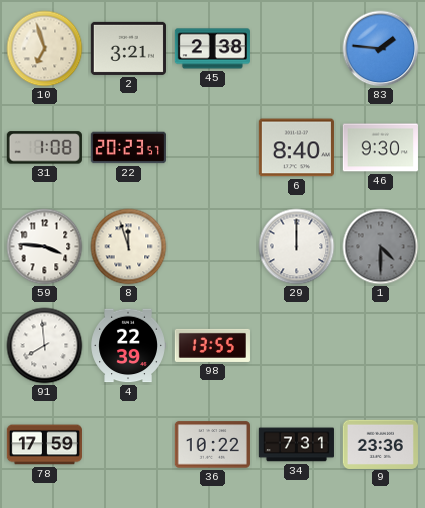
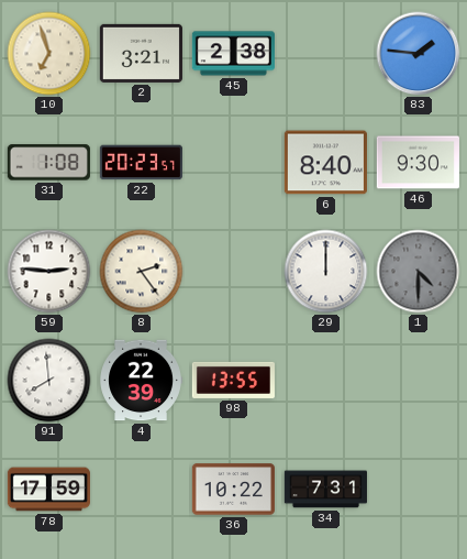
59: 3:46 -> 2:46
8: 11:57 -> 2:24
9: 23:36 -> none
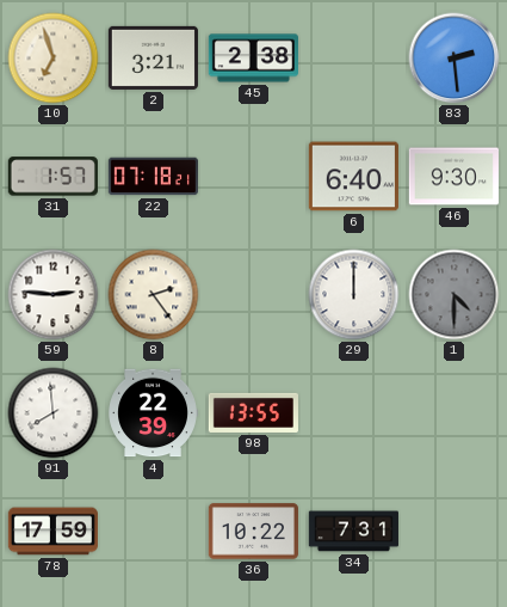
83: 1:46 -> 2:29
31: 1:08 -> 1:57
22: 20:23 -> 07:18
6: 8:40 -> 6:40
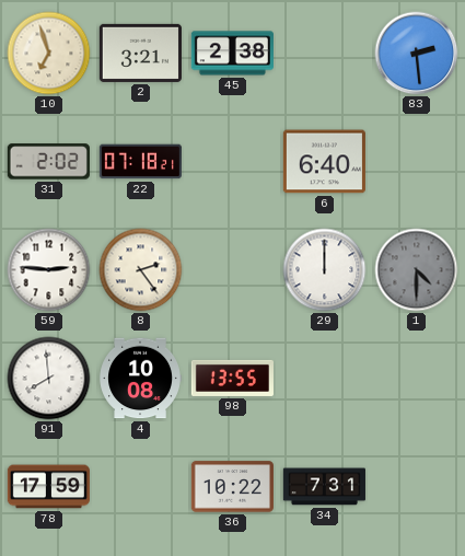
31: 1:57 -> 2:02
46: 9:30 -> none
4: 22:39 -> 10:08
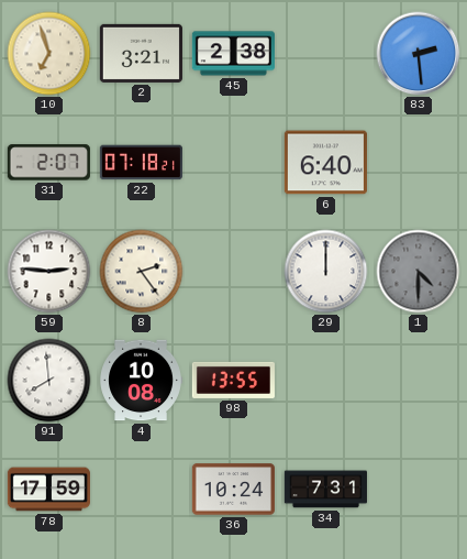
31: 2:02 -> 2:07
36: 10:22 -> 10:24
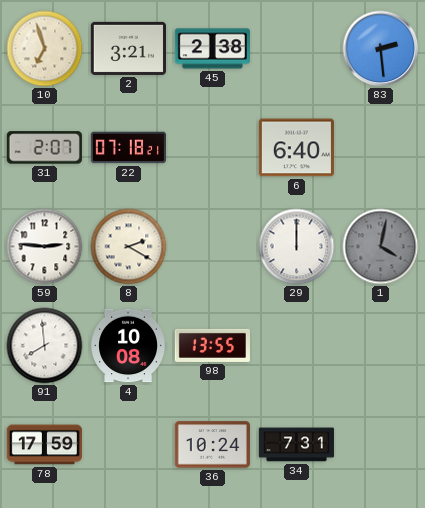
8: 2:24 -> 2:20
1: 4:30 -> 4:02
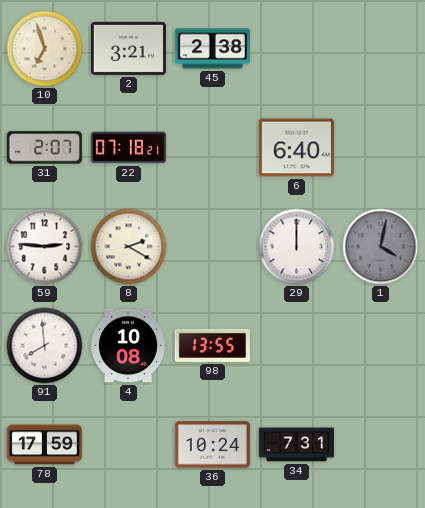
83: 2:29 -> none
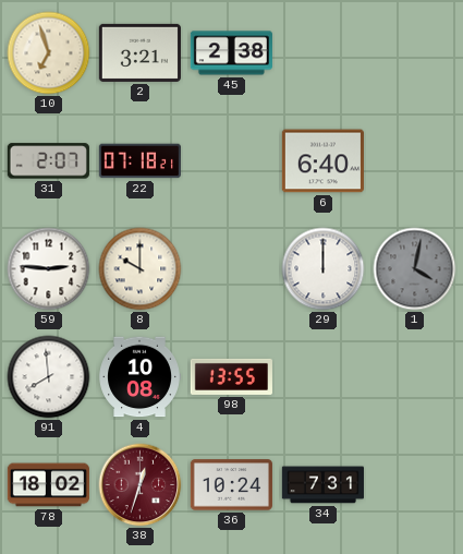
8: 2:20 -> 10:00
78: 17:59 -> 18:02
38: none -> 12:33
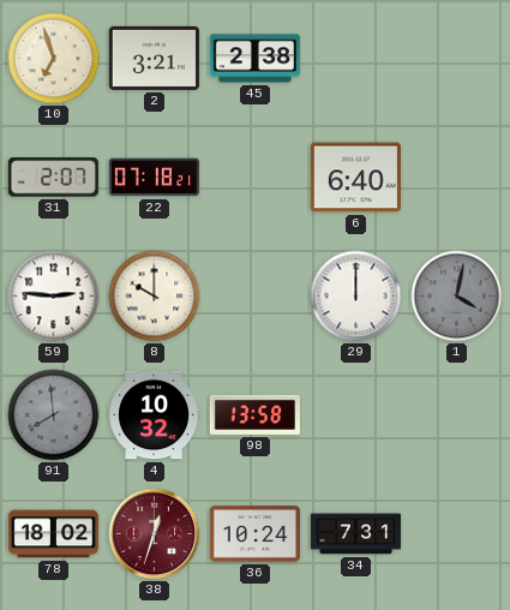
91 dial: white -> grey
4: 10:08 -> 10:32
98: 13:55 -> 13:58
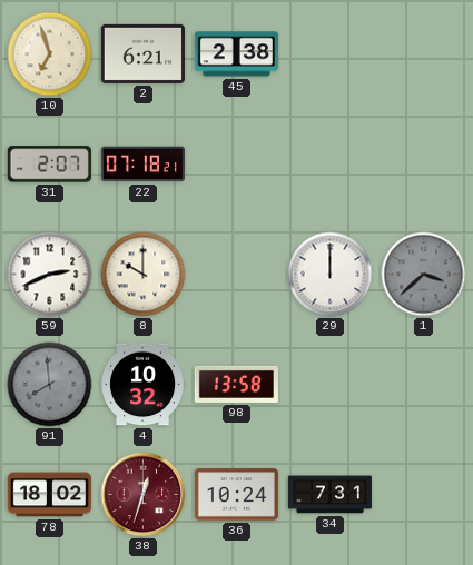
2: 3:21 -> 6:21
6: 6:40 -> none
59: 2:46 -> 2:41
1: 4:02 -> 3:38
